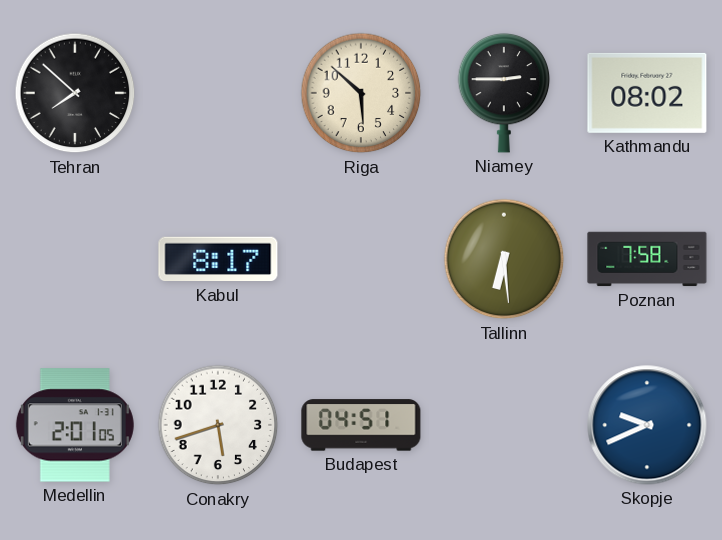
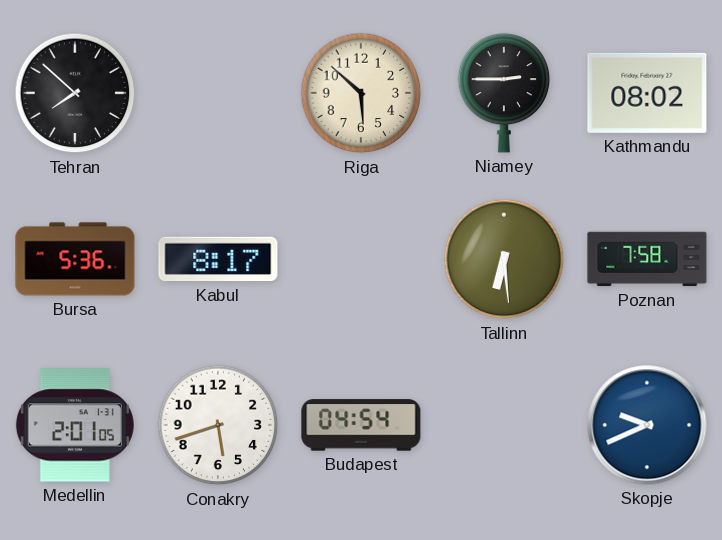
Bursa: none -> 5:36
Budapest: 04:51 -> 04:54
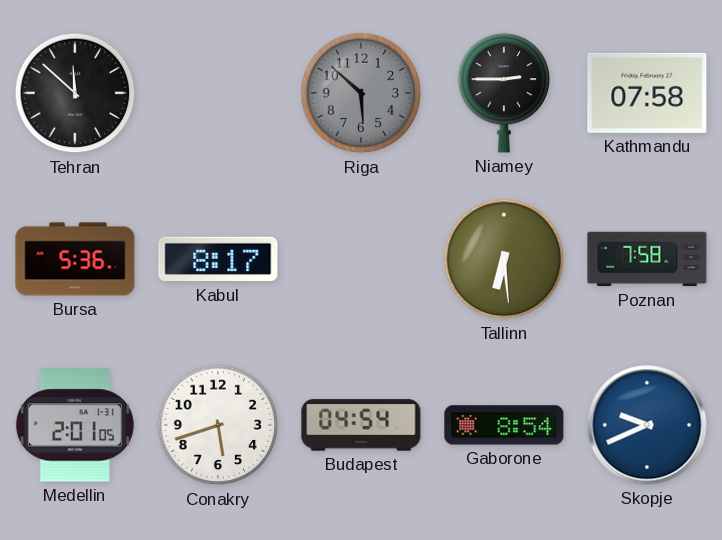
Tehran: 7:52 -> 11:52
Riga dial: cream -> grey
Kathmandu: 08:02 -> 07:58
Gaborone: none -> 8:54
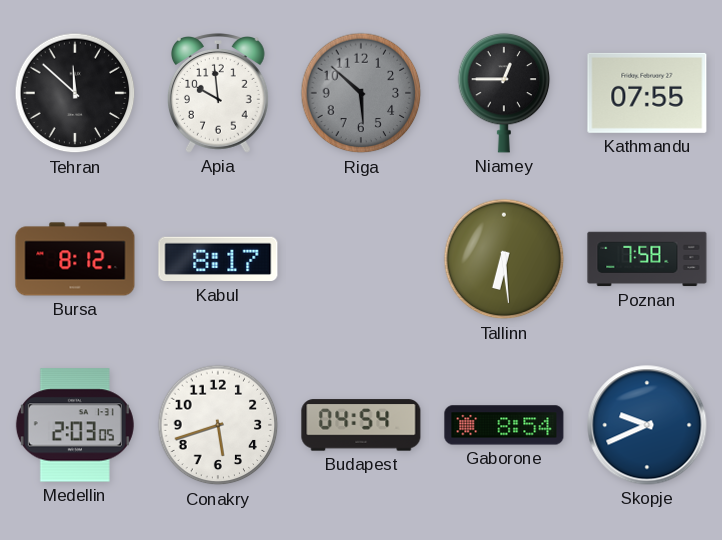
Apia: none -> 9:59
Niamey: 2:45 -> 12:45
Kathmandu: 07:58 -> 07:55
Bursa: 5:36 -> 8:12
Medellin: 2:01 -> 2:03
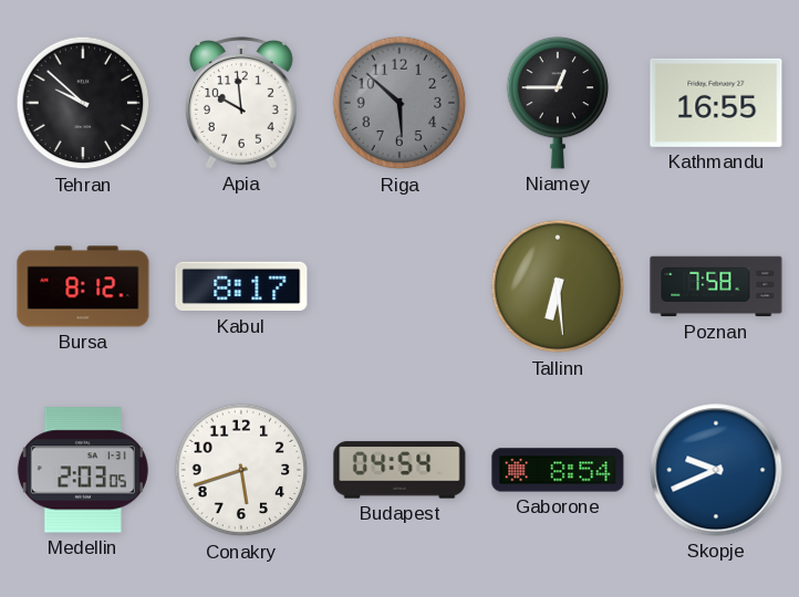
Tehran: 11:52 -> 9:52
Kathmandu: 07:55 -> 16:55
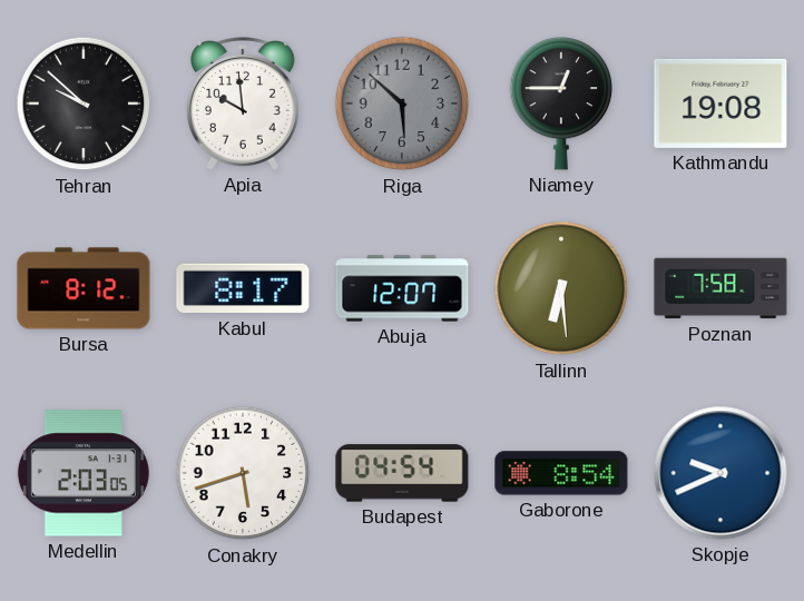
Kathmandu: 16:55 -> 19:08
Abuja: none -> 12:07
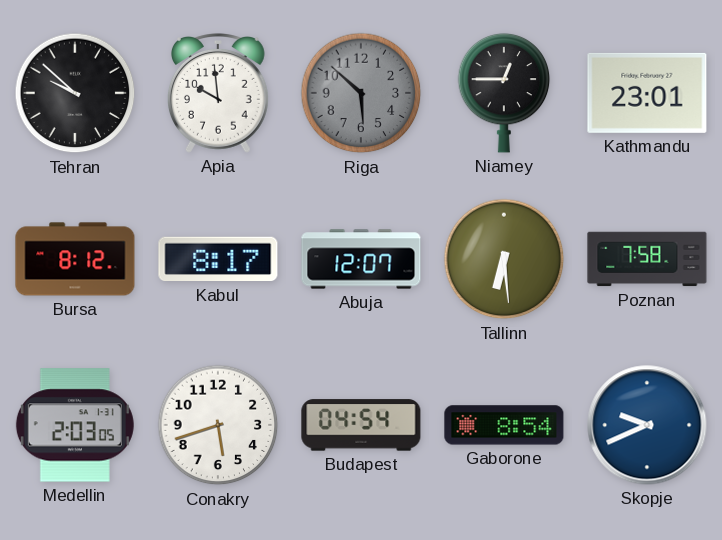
Kathmandu: 19:08 -> 23:01
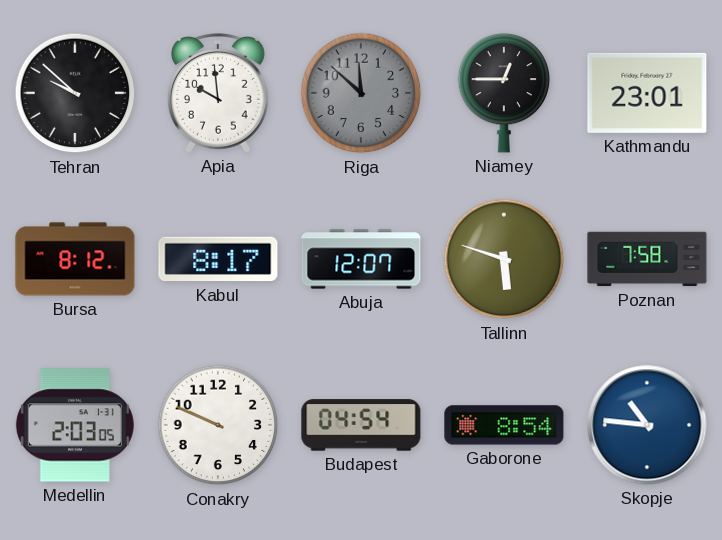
Riga: 5:52 -> 11:52
Tallinn: 6:29 -> 5:48
Conakry: 5:42 -> 9:49
Skopje: 9:41 -> 10:46
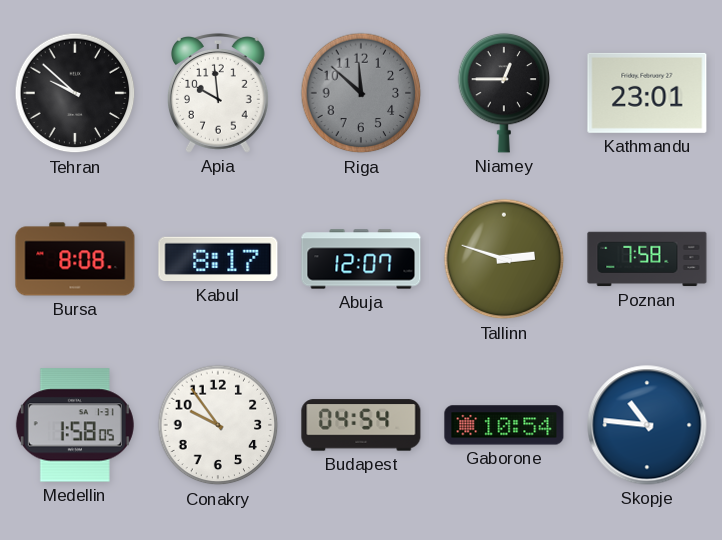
Bursa: 8:12 -> 8:08
Tallinn: 5:48 -> 2:48
Medellin: 2:03 -> 1:58
Conakry: 9:49 -> 9:54
Gaborone: 8:54 -> 10:54
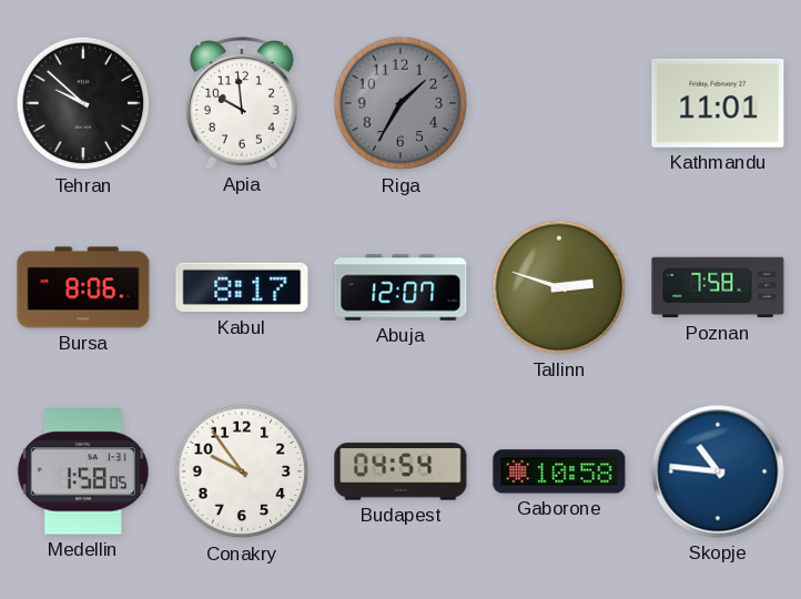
Riga: 11:52 -> 1:35
Niamey: 12:45 -> none
Kathmandu: 23:01 -> 11:01
Bursa: 8:08 -> 8:06
Gaborone: 10:54 -> 10:58
